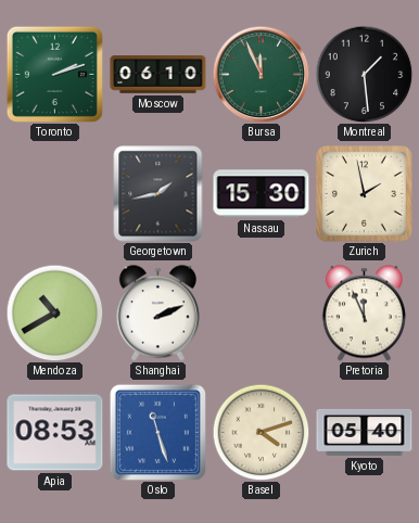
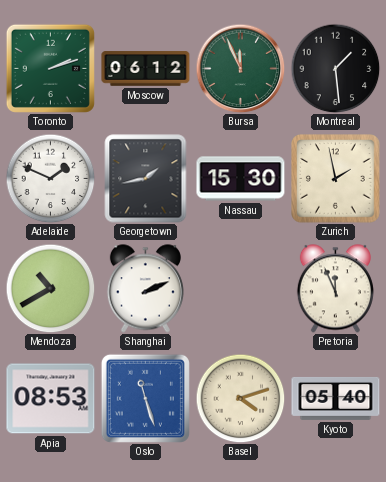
Moscow: 06:10 -> 06:12
Adelaide: none -> 1:49
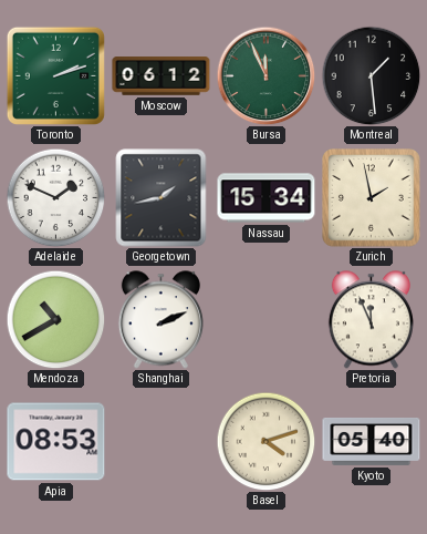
Nassau: 15:30 -> 15:34
Oslo: 11:27 -> none
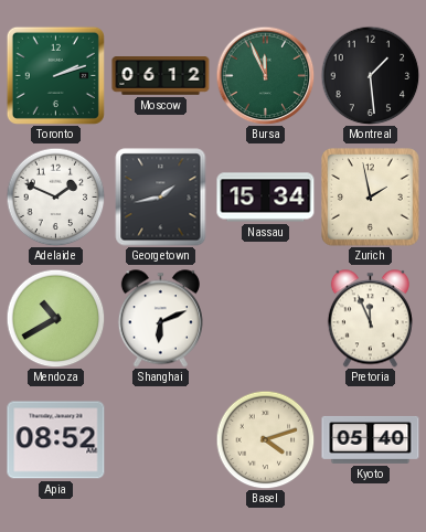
Shanghai: 2:11 -> 6:11
Apia: 08:53 -> 08:52
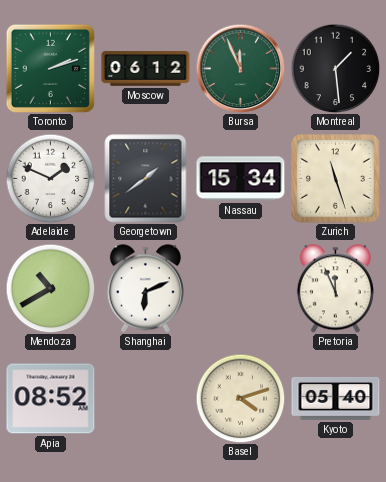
Georgetown: 1:43 -> 1:39
Zurich: 1:58 -> 11:27
